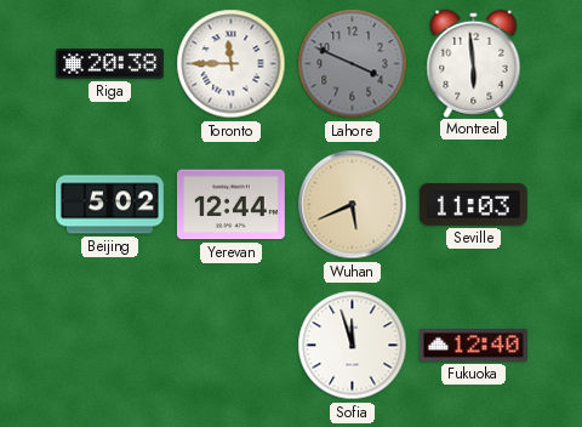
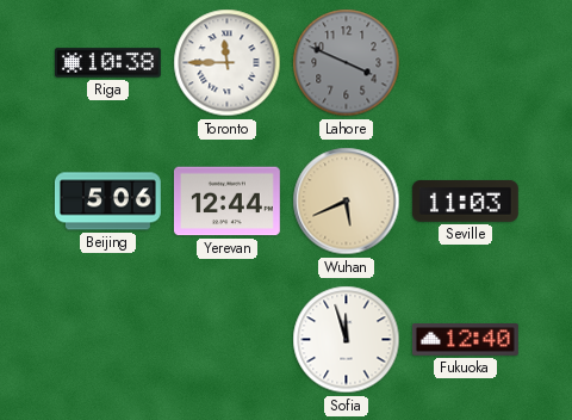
Riga: 20:38 -> 10:38
Montreal: 5:59 -> none
Beijing: 5:02 -> 5:06
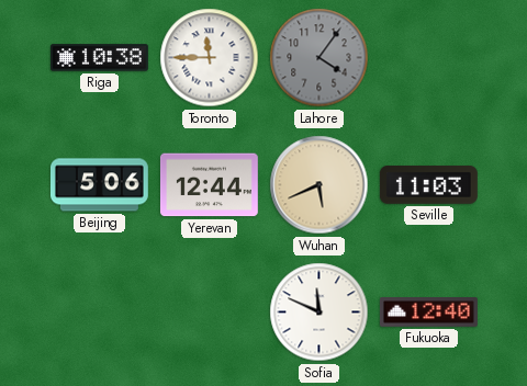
Lahore: 3:49 -> 4:06
Sofia: 11:57 -> 11:49
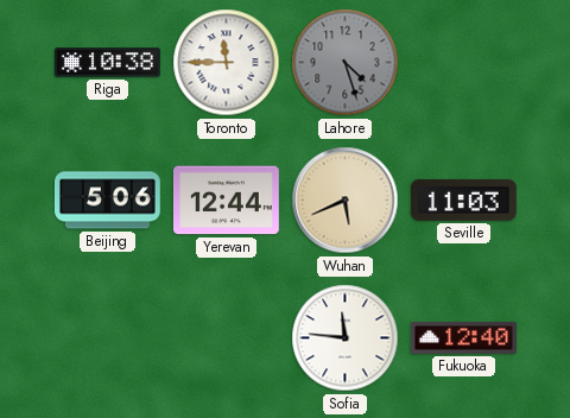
Lahore: 4:06 -> 4:27
Sofia: 11:49 -> 11:46
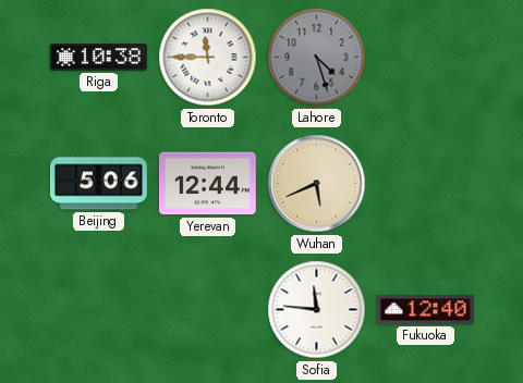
Seville: 11:03 -> none
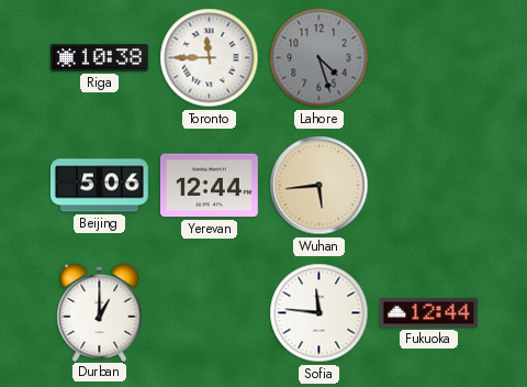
Wuhan: 5:41 -> 5:44
Durban: none -> 1:00
Fukuoka: 12:40 -> 12:44
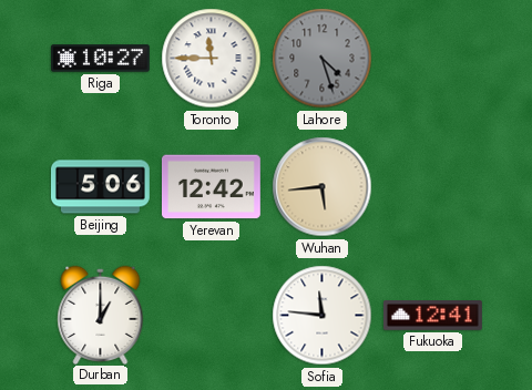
Riga: 10:38 -> 10:27
Yerevan: 12:44 -> 12:42
Fukuoka: 12:44 -> 12:41
